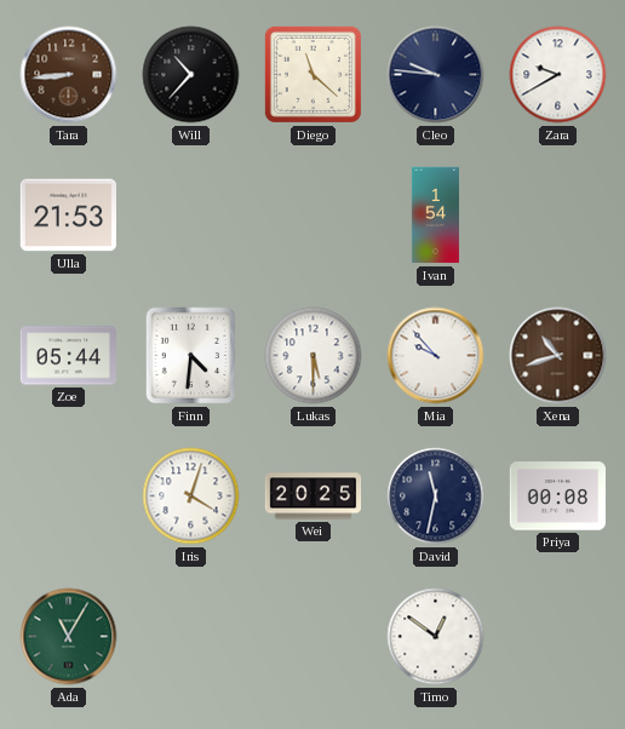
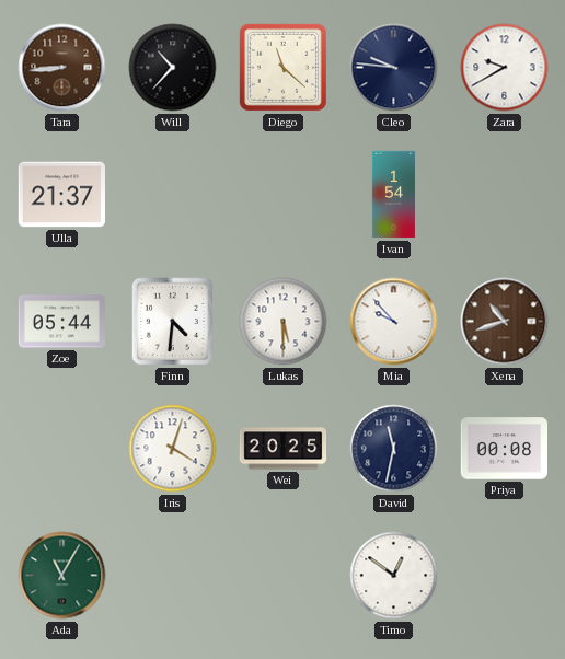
Ulla: 21:53 -> 21:37
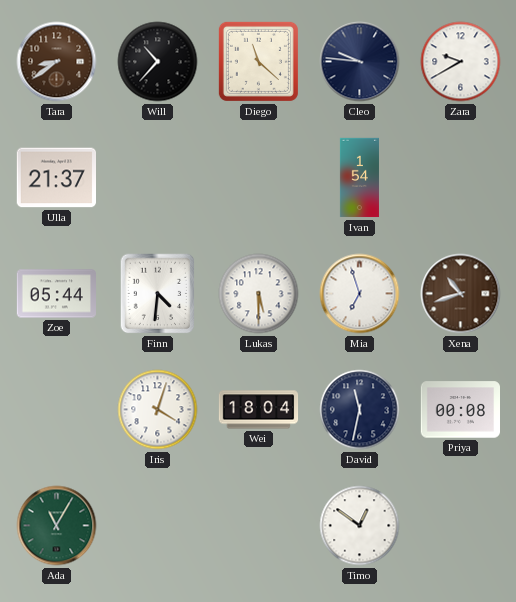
Tara: 8:44 -> 8:39
Mia: 9:53 -> 6:57
Wei: 20:25 -> 18:04
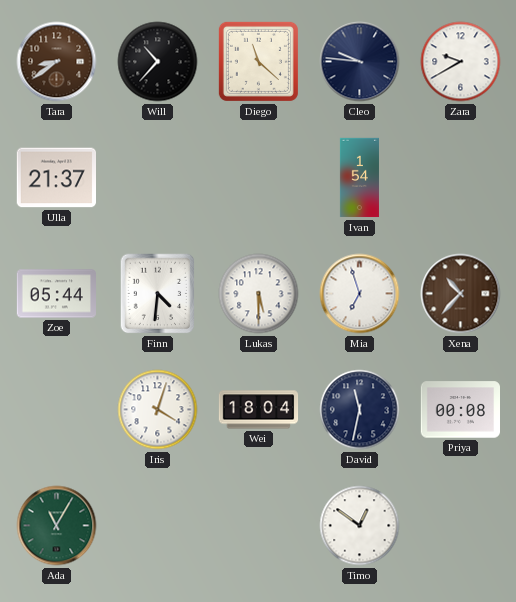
Xena: 10:42 -> 10:37
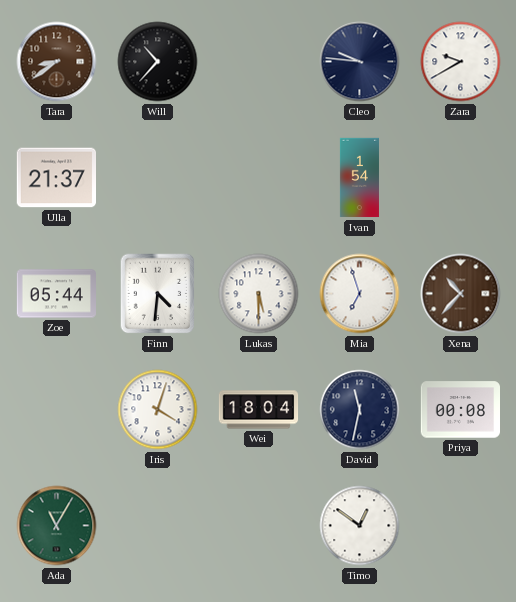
Diego: 11:22 -> none
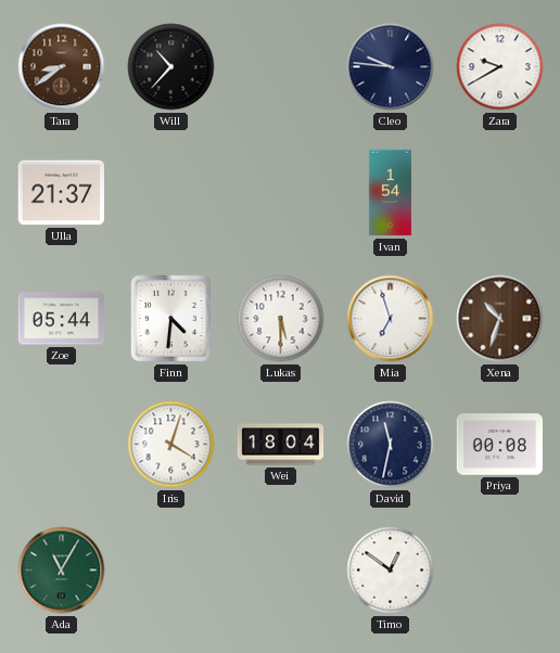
Xena: 10:37 -> 10:33
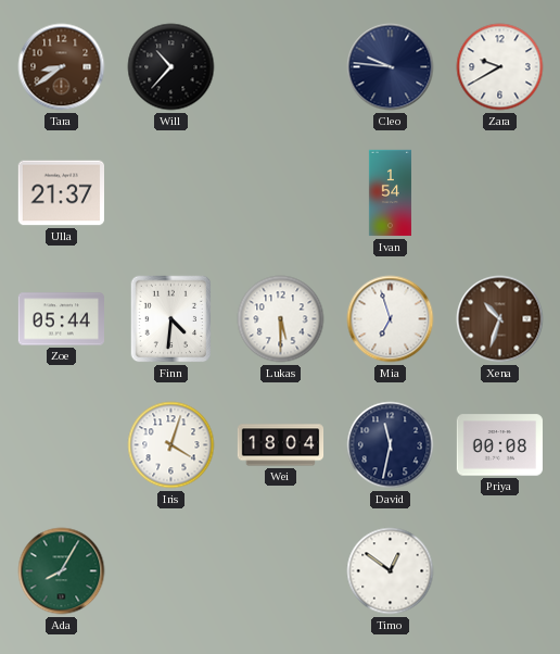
Ada: 11:05 -> 8:05
